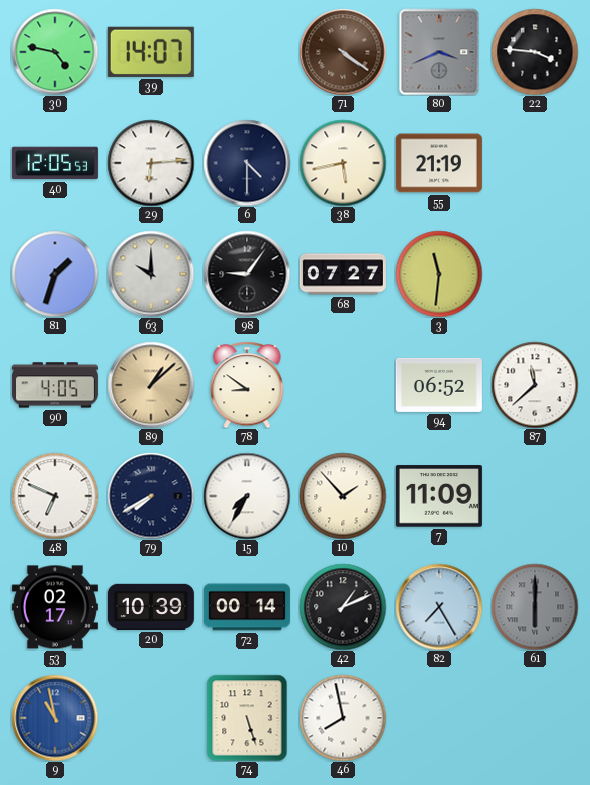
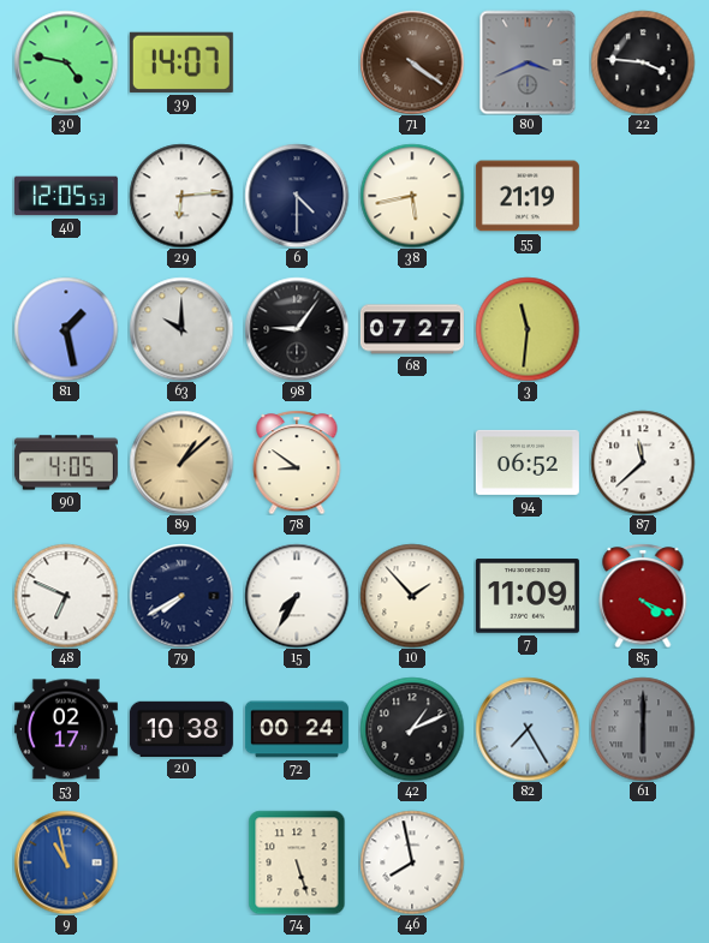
81: 1:33 -> 1:28
85: none -> 4:19
20: 10:39 -> 10:38
72: 00:14 -> 00:24
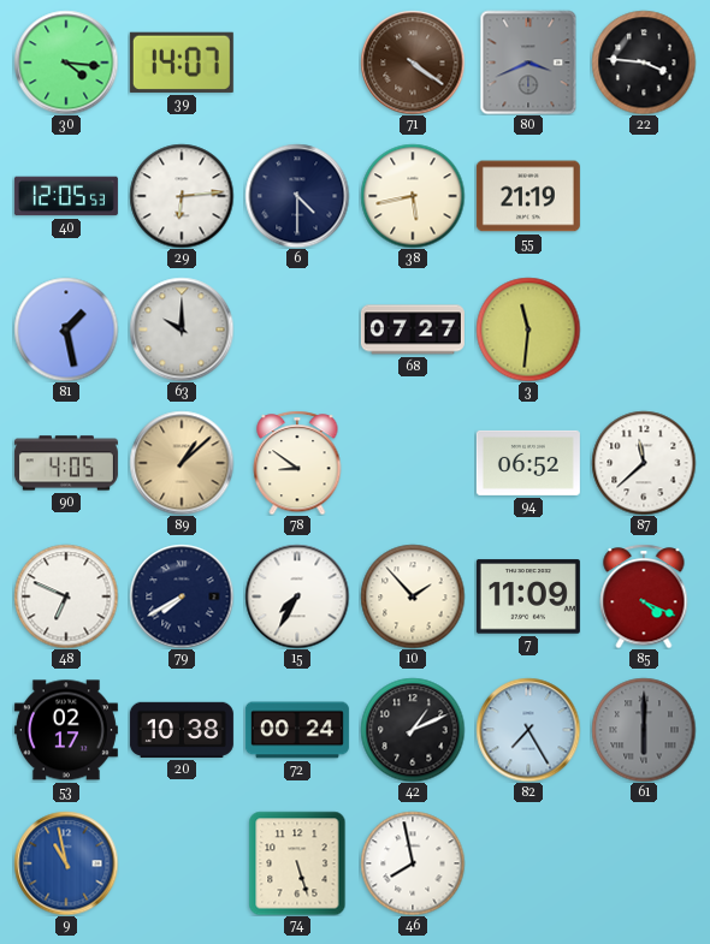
30: 4:47 -> 4:16
98: 9:06 -> none
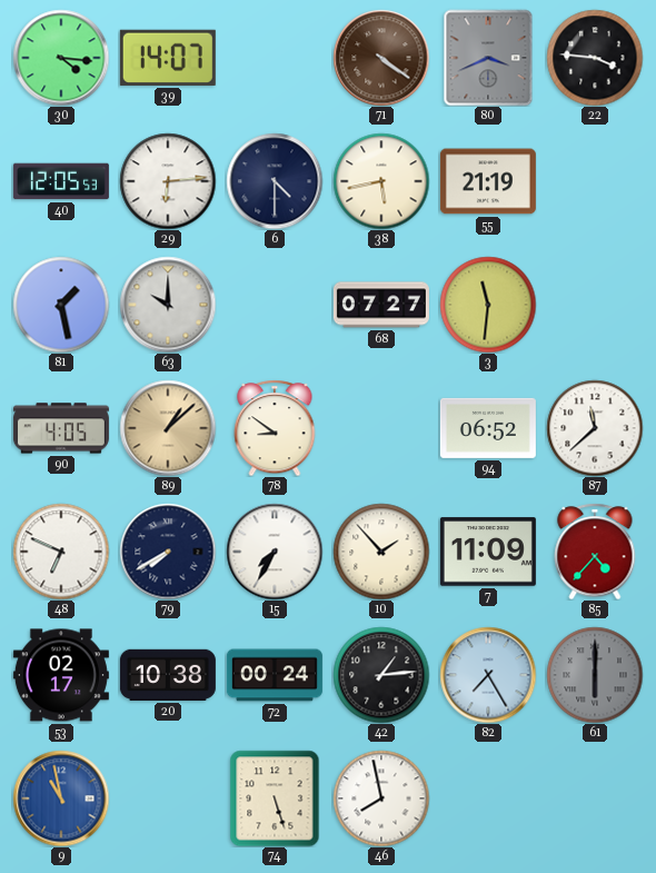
85: 4:19 -> 4:37
42: 1:11 -> 1:14
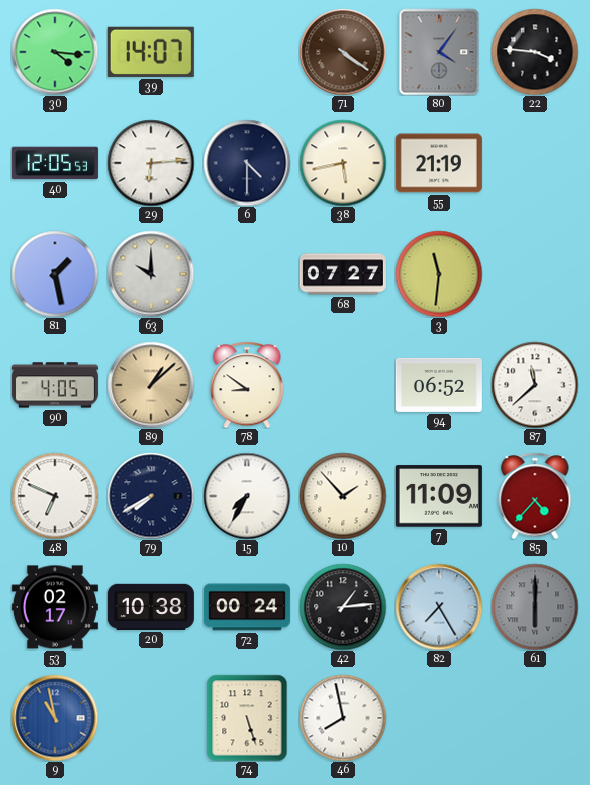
80: 3:41 -> 4:06
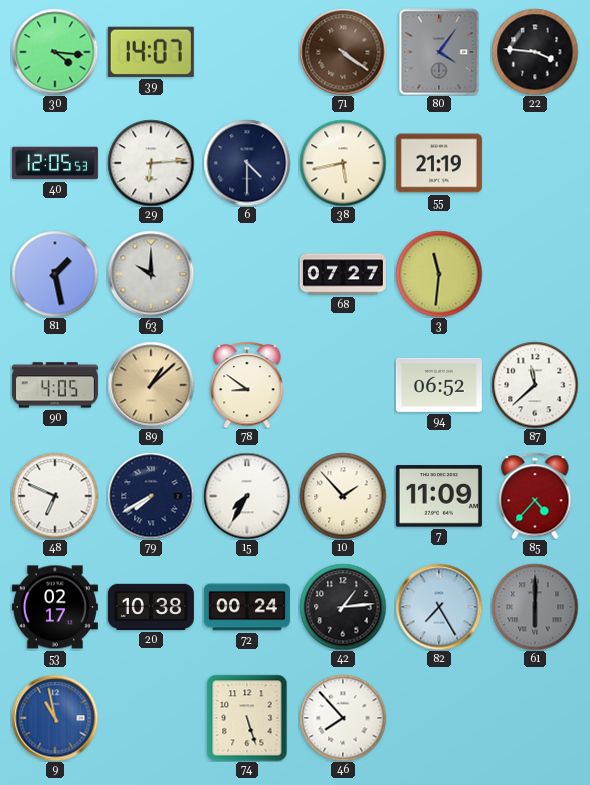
46: 7:58 -> 7:53
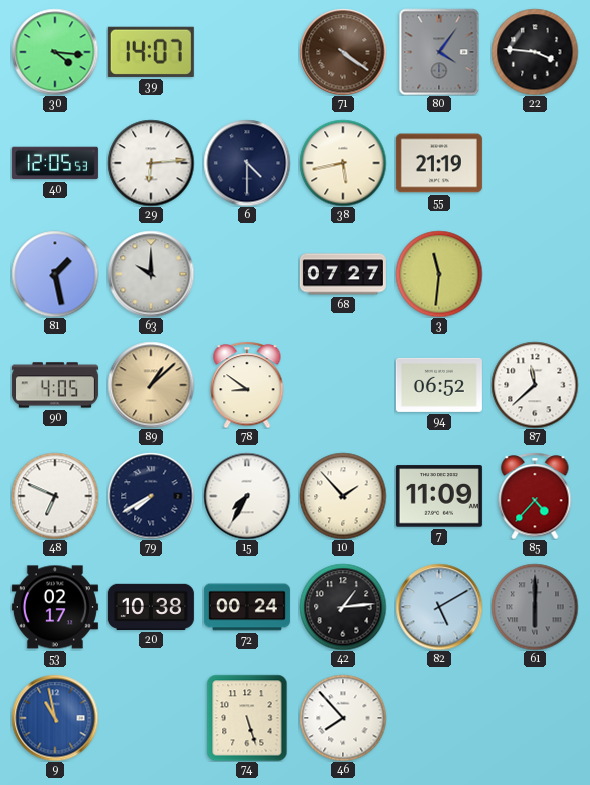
82: 7:25 -> 5:10
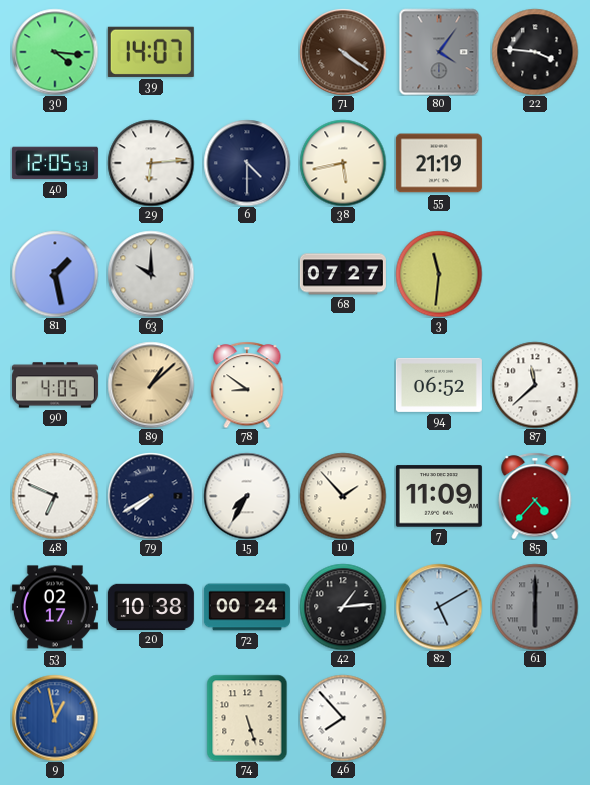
9: 10:58 -> 12:58
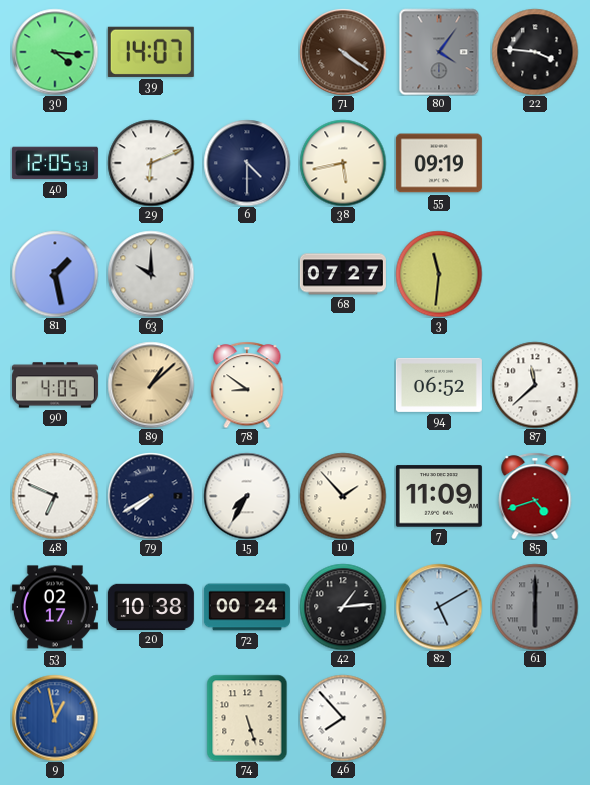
29: 6:14 -> 6:11
55: 21:19 -> 09:19
85: 4:37 -> 4:42
